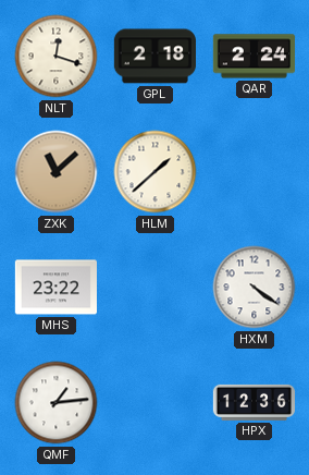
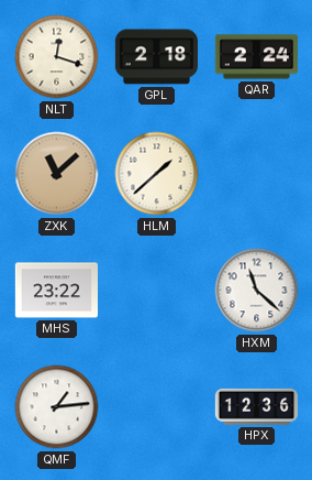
HXM: 4:21 -> 11:22
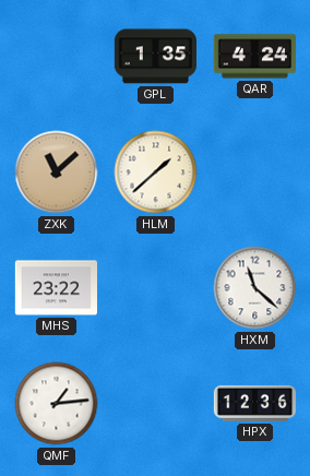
NLT: 12:18 -> none
GPL: 2:18 -> 1:35
QAR: 2:24 -> 4:24
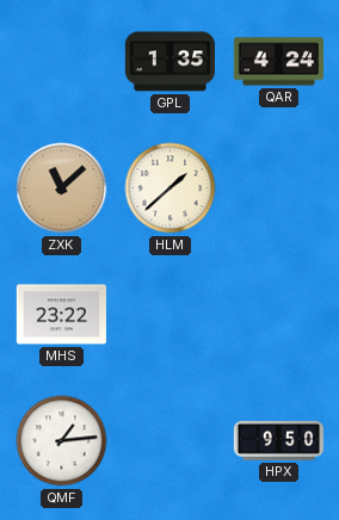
HXM: 11:22 -> none
HPX: 12:36 -> 9:50
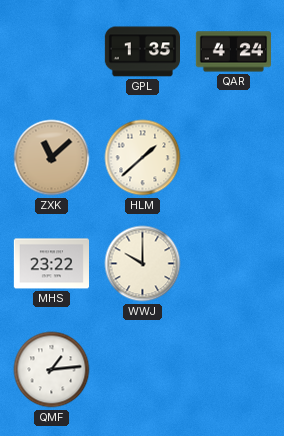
WWJ: none -> 10:00
HPX: 9:50 -> none
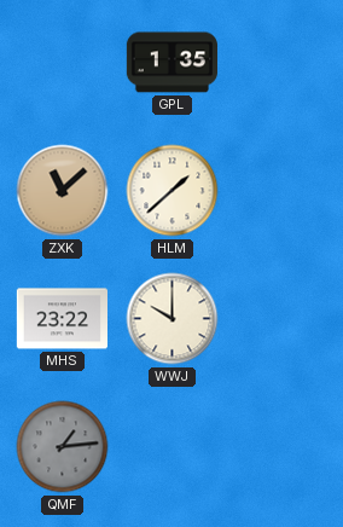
QAR: 4:24 -> none
QMF dial: white -> grey
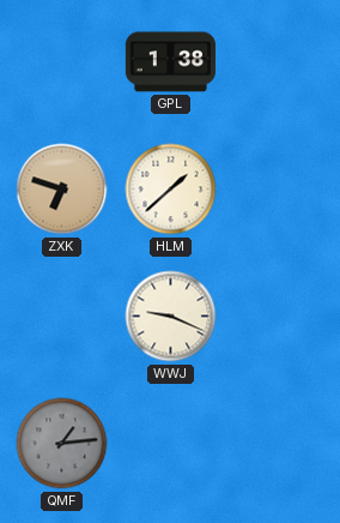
GPL: 1:35 -> 1:38
ZXK: 11:08 -> 6:48
MHS: 23:22 -> none
WWJ: 10:00 -> 9:19
